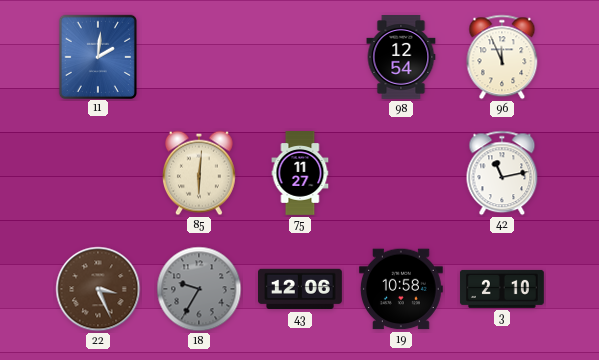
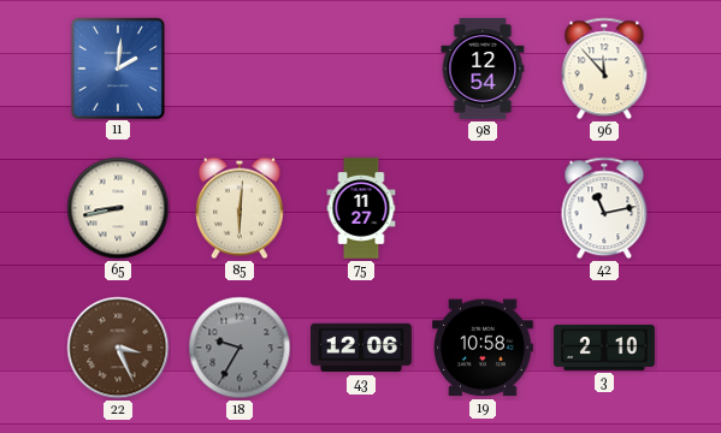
96: 11:56 -> 11:53
65: none -> 8:43
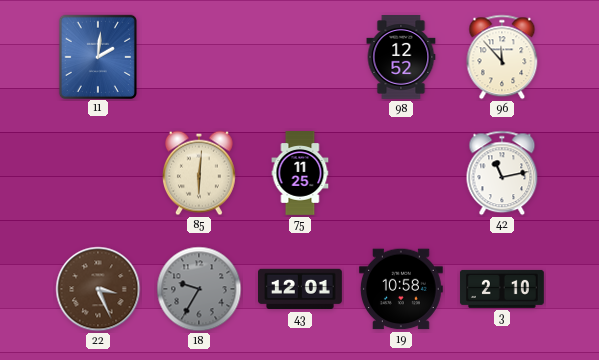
98: 12:54 -> 12:52
65: 8:43 -> none
75: 11:27 -> 11:25
43: 12:06 -> 12:01
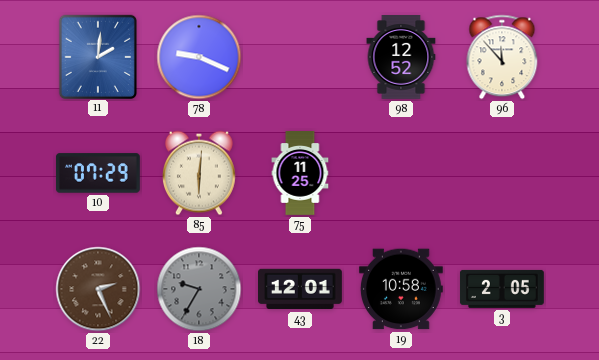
78: none -> 9:19
10: none -> 07:29
42: 11:13 -> none
22: 3:26 -> 2:26
3: 2:10 -> 2:05
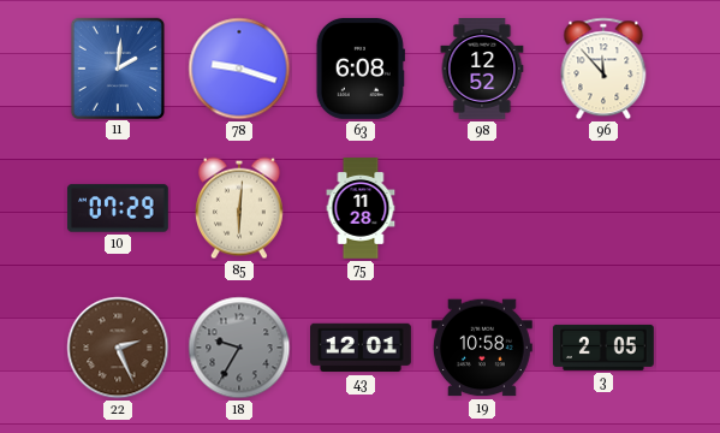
78: 9:19 -> 9:18
63: none -> 6:08
75: 11:25 -> 11:28
